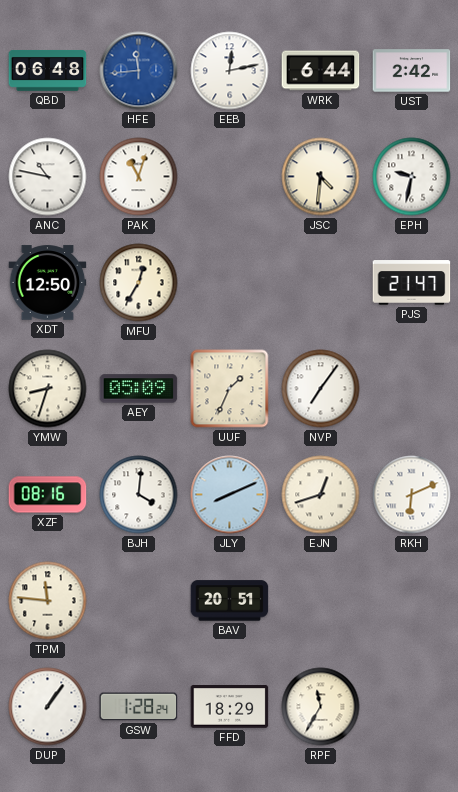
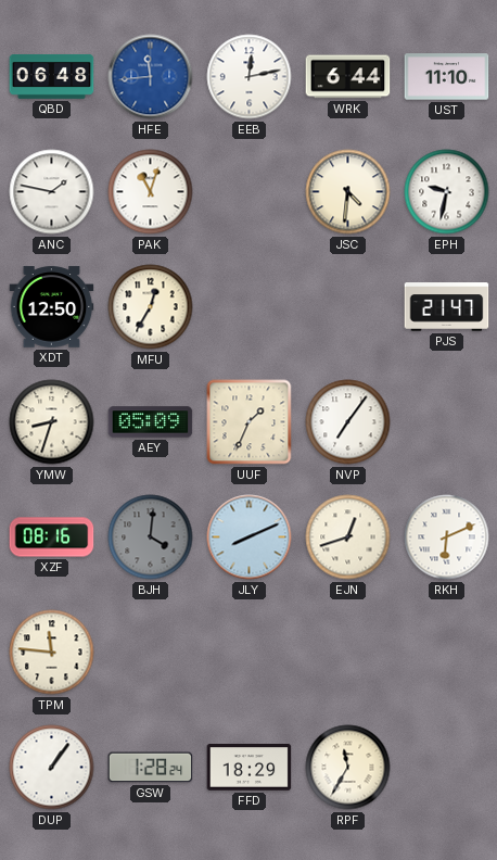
UST: 2:42 -> 11:10
ANC: 10:47 -> 1:47
BJH dial: white -> grey
BAV: 20:51 -> none
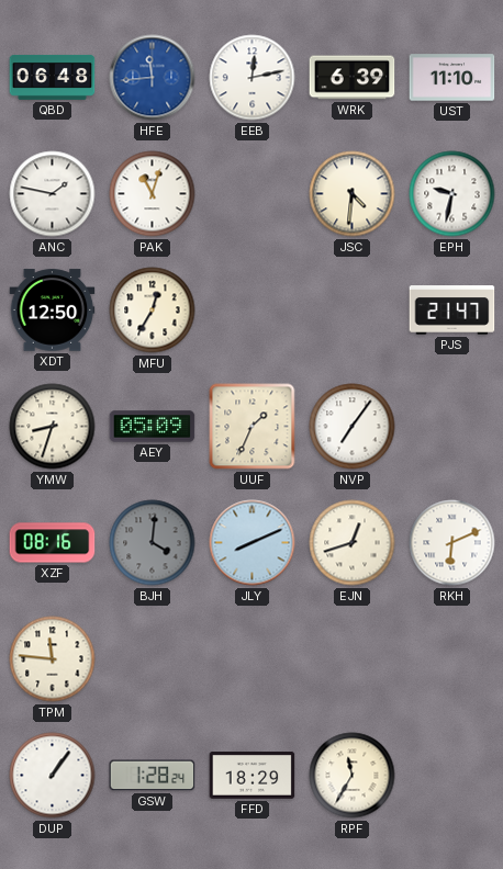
WRK: 6:44 -> 6:39
